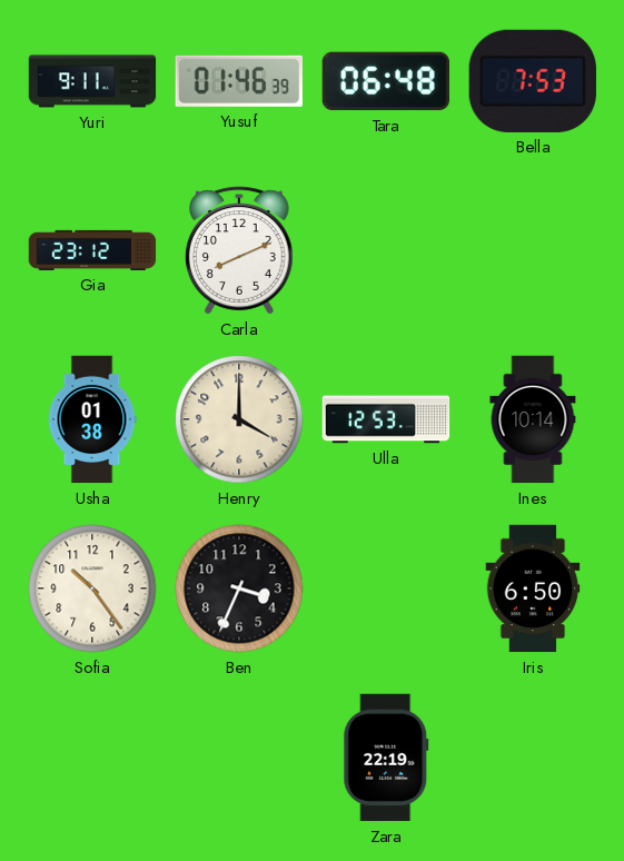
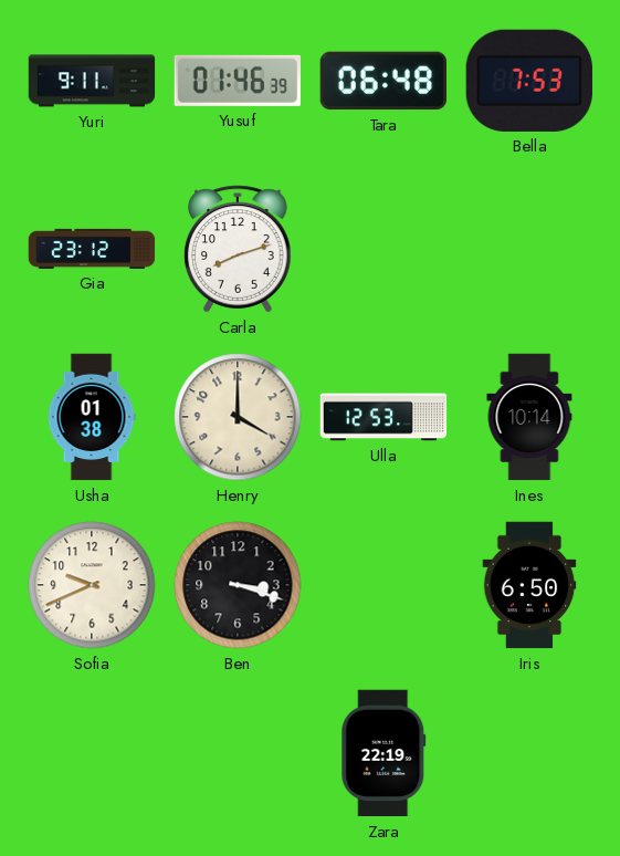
Carla: 8:11 -> 8:12
Sofia: 10:24 -> 9:41
Ben: 3:34 -> 3:18
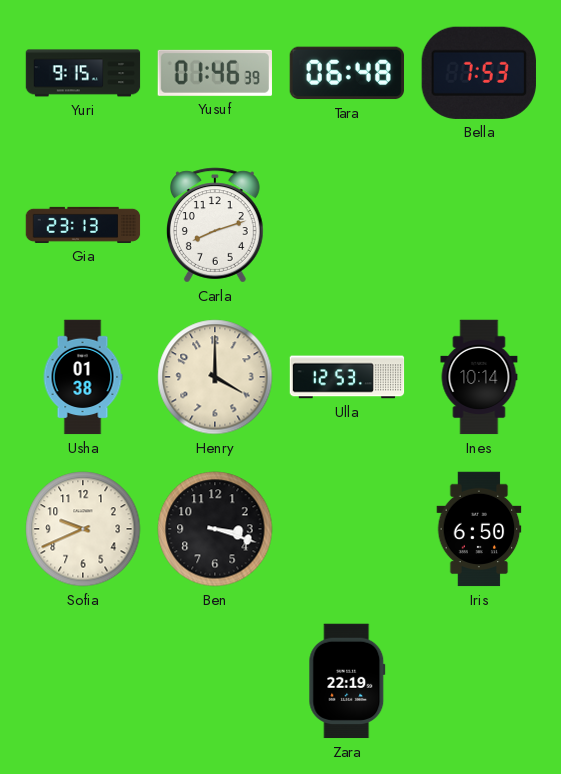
Yuri: 9:11 -> 9:15
Gia: 23:12 -> 23:13
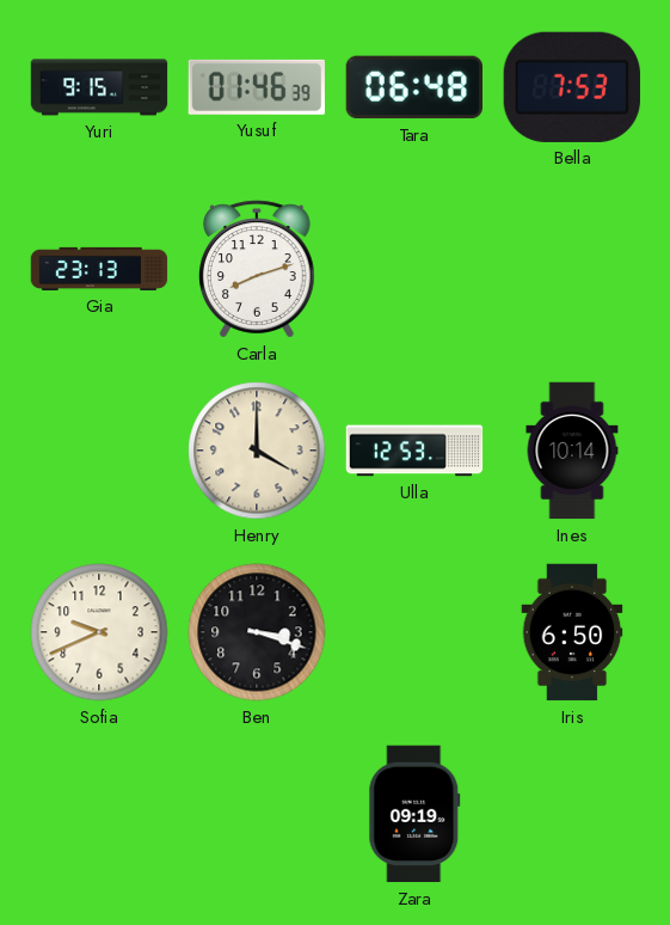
Usha: 01:38 -> none
Zara: 22:19 -> 09:19
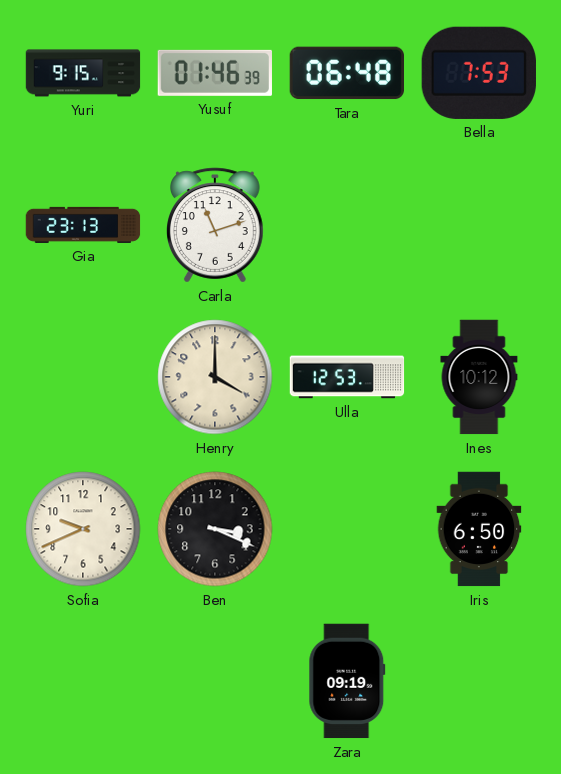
Carla: 8:12 -> 11:12
Ines: 10:14 -> 10:12
Ben: 3:18 -> 3:19
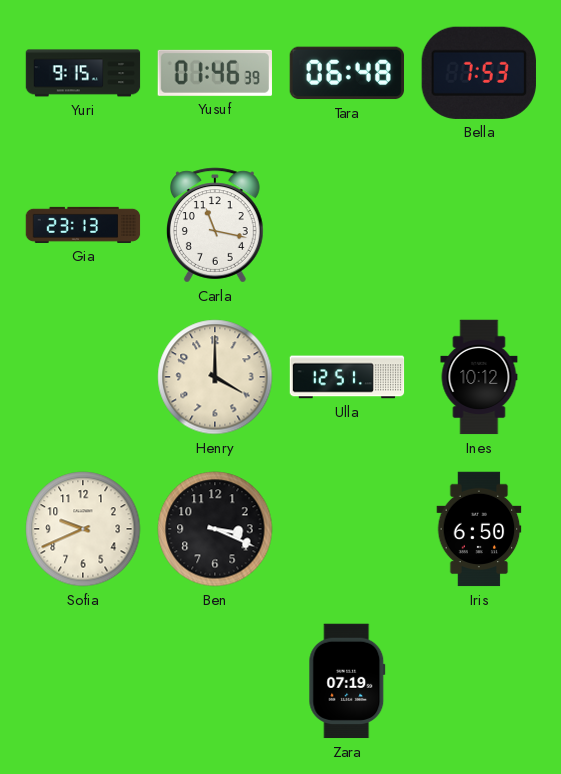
Carla: 11:12 -> 11:17
Ulla: 12:53 -> 12:51
Zara: 09:19 -> 07:19
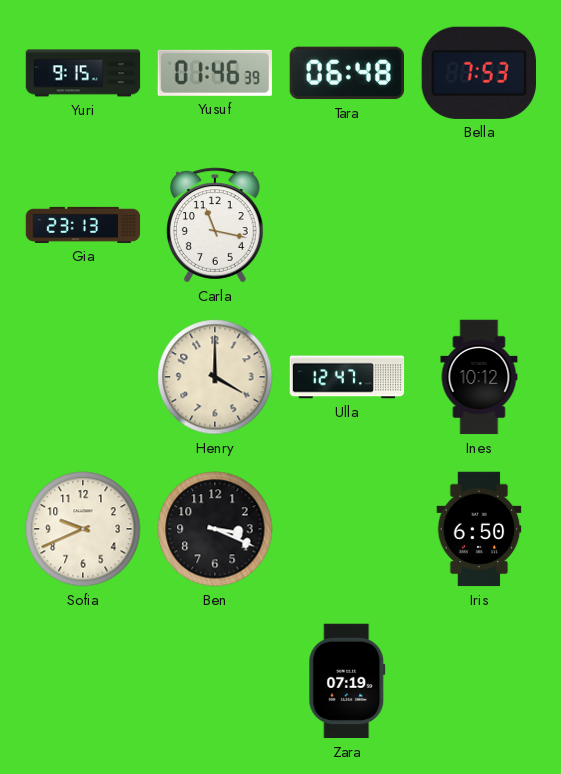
Ulla: 12:51 -> 12:47
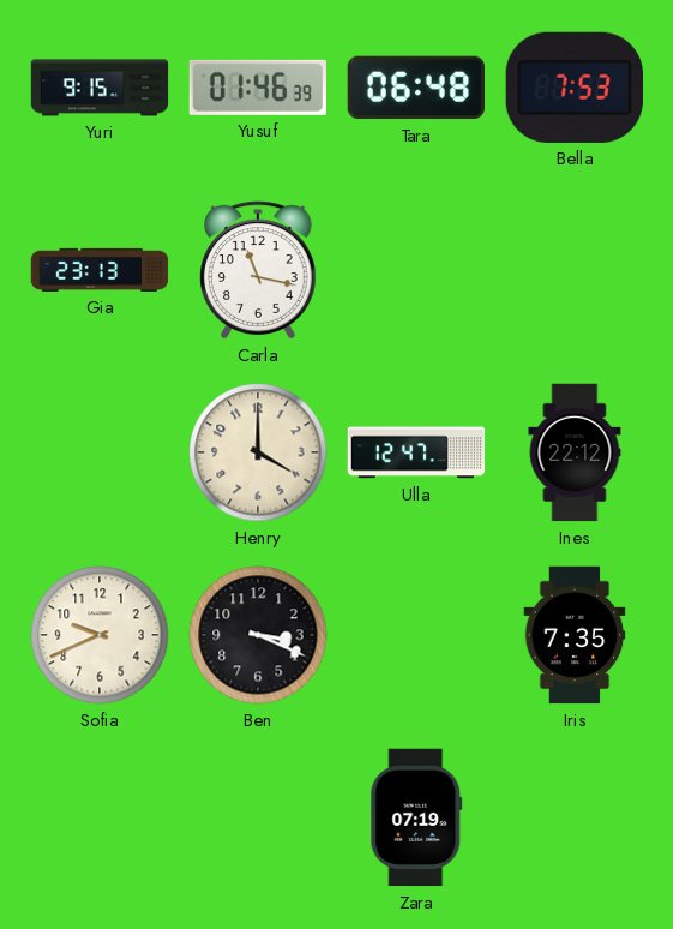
Ines: 10:12 -> 22:12
Iris: 6:50 -> 7:35
